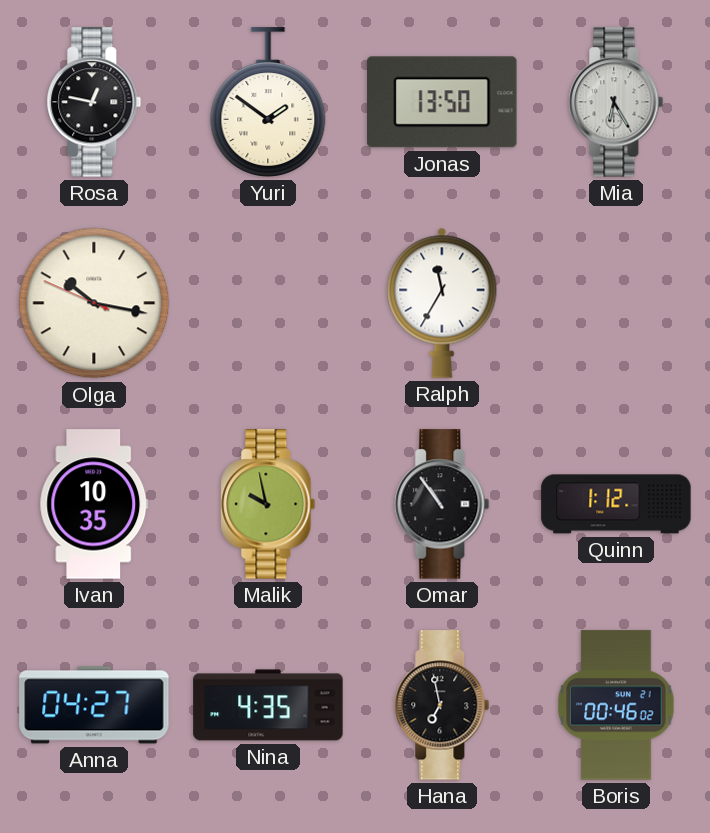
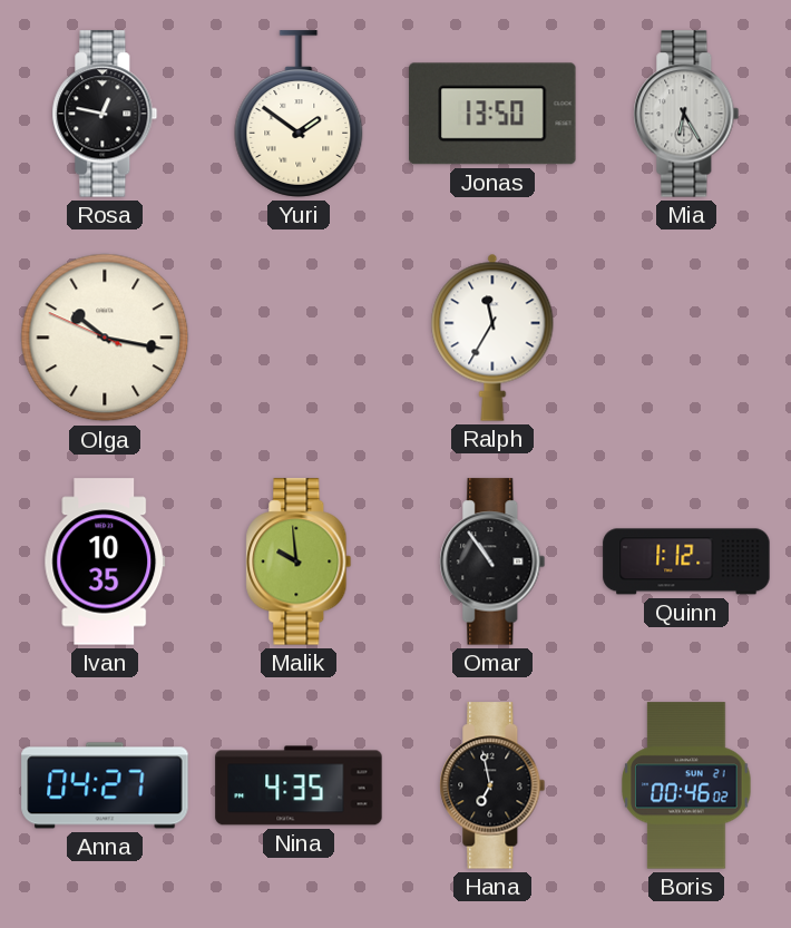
Malik: 9:58 -> 9:59
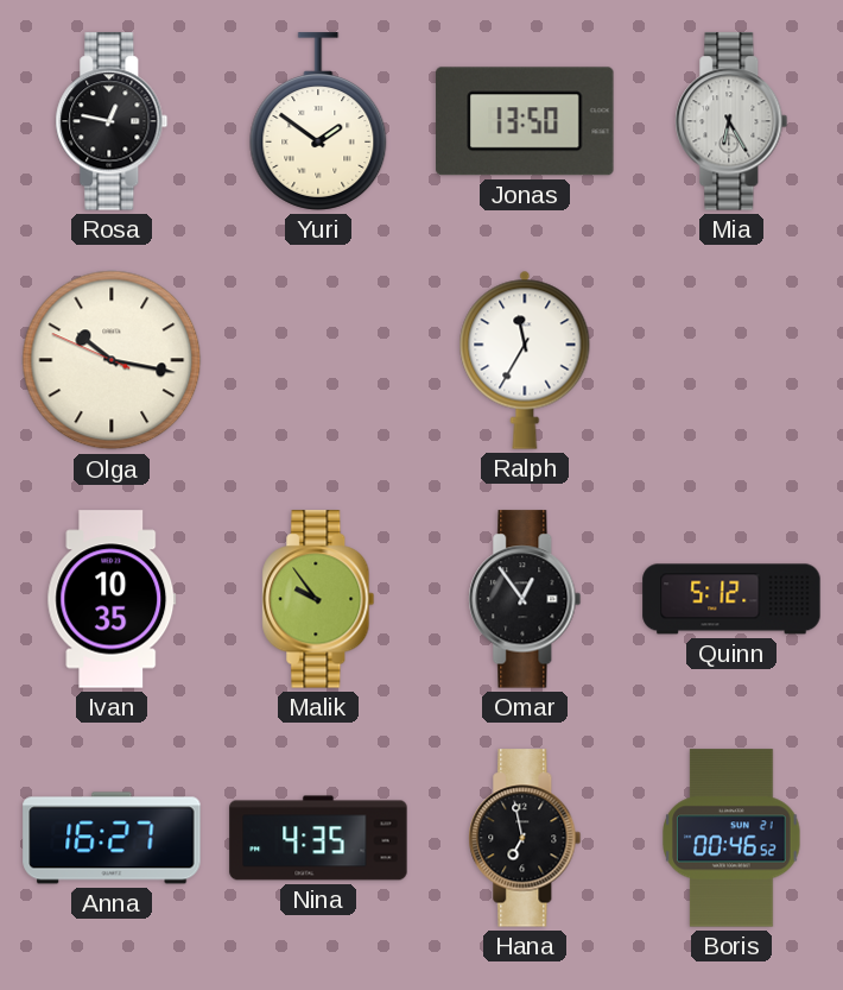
Malik: 9:59 -> 9:54
Omar: 10:54 -> 12:54
Quinn: 1:12 -> 5:12
Anna: 04:27 -> 16:27
Boris: 00:46:02 -> 00:46:52
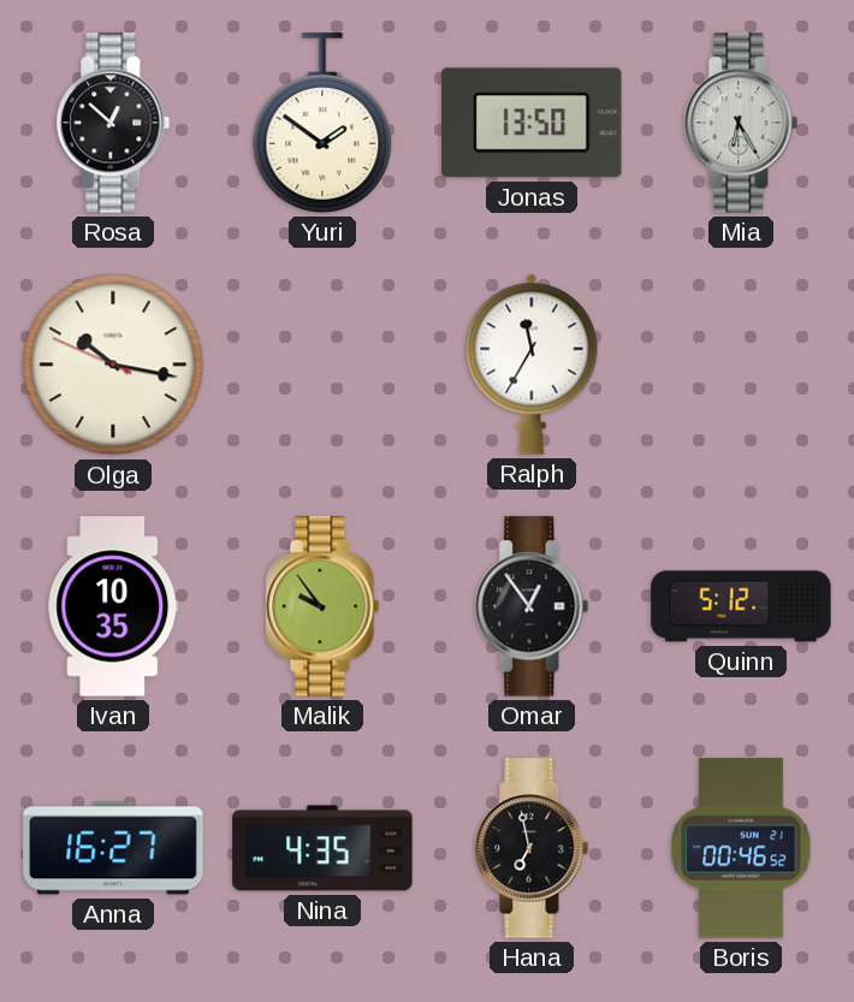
Rosa: 12:47 -> 12:52
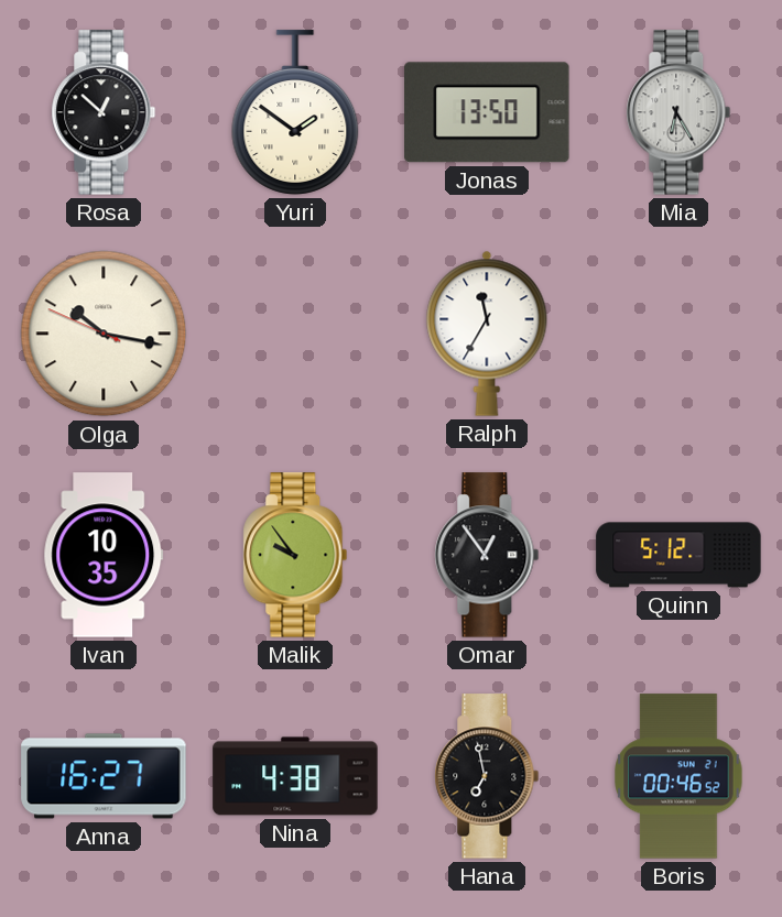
Nina: 4:35 -> 4:38
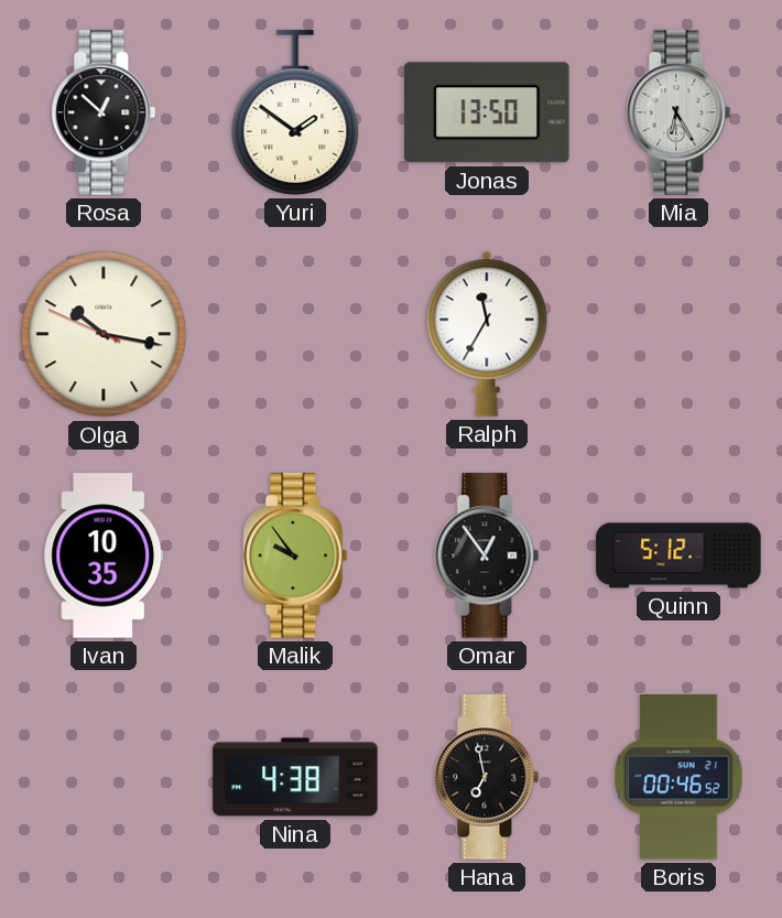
Anna: 16:27 -> none
